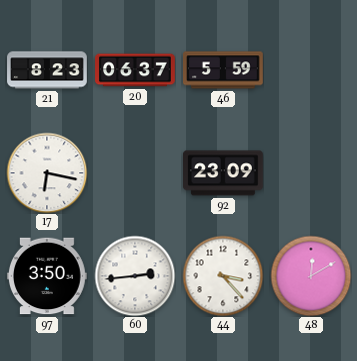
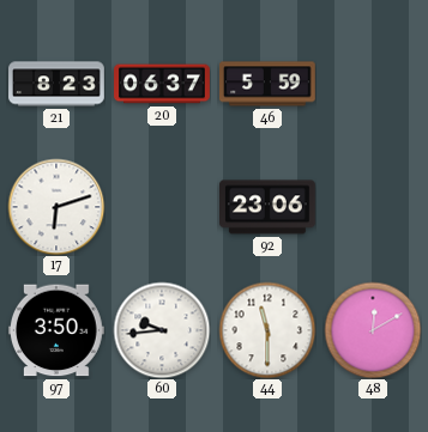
17: 6:17 -> 6:12
92: 23:09 -> 23:06
60: 2:44 -> 9:44
44: 3:23 -> 11:30
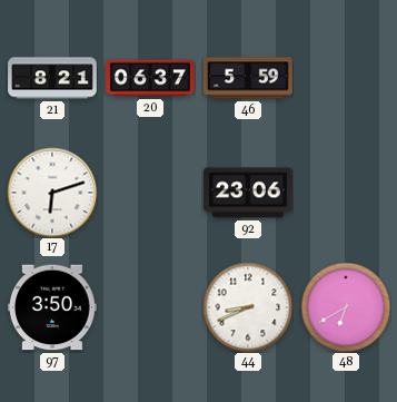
21: 8:23 -> 8:21
60: 9:44 -> none
44: 11:30 -> 8:41
48: 12:10 -> 6:40
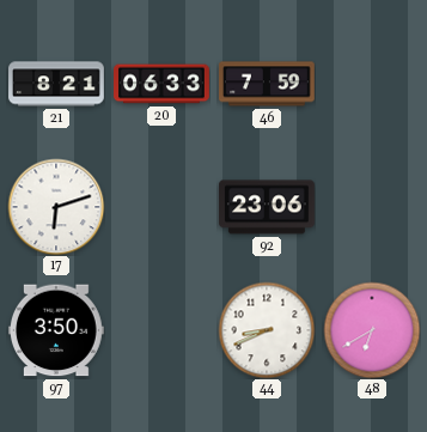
20: 06:37 -> 06:33
46: 5:59 -> 7:59
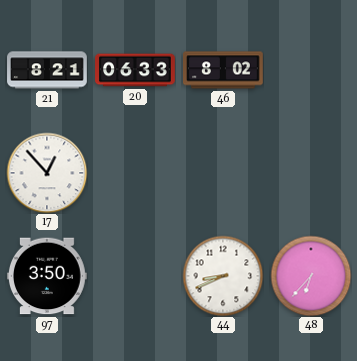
46: 7:59 -> 8:02
17: 6:12 -> 12:53
92: 23:06 -> none
48: 6:40 -> 6:37
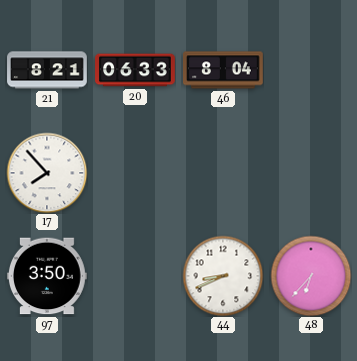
46: 8:02 -> 8:04
17: 12:53 -> 7:53
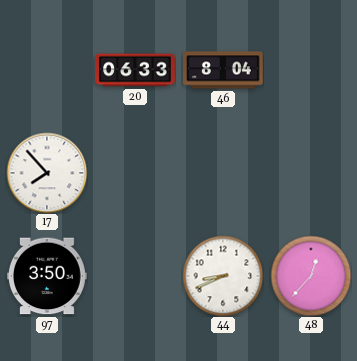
21: 8:21 -> none
48: 6:37 -> 12:37
